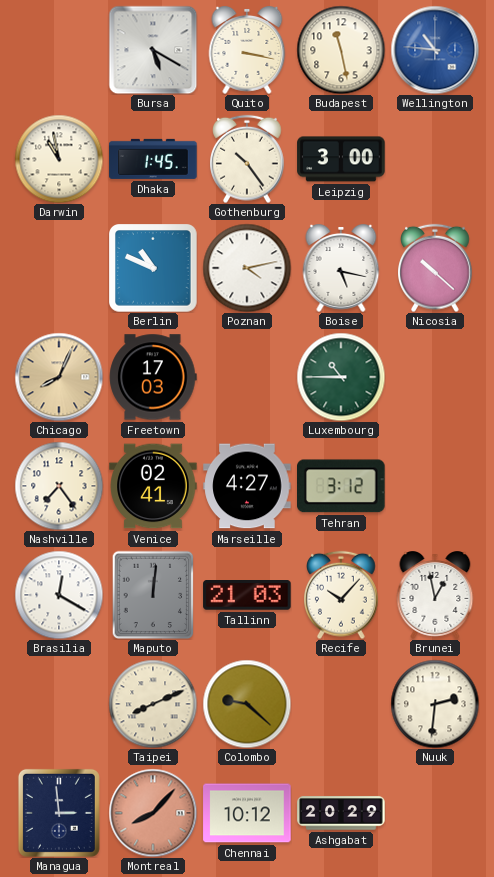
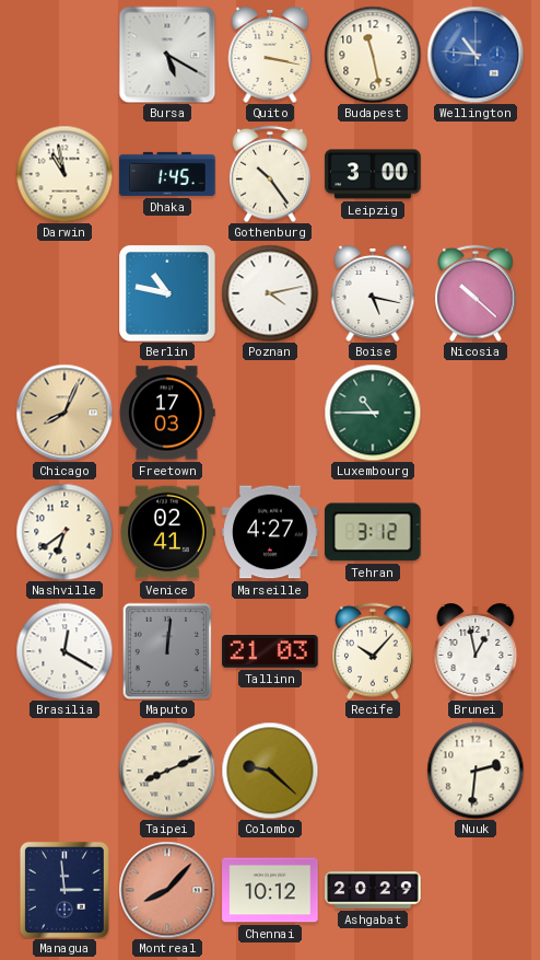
Berlin: 10:49 -> 10:47
Nashville: 7:24 -> 6:39
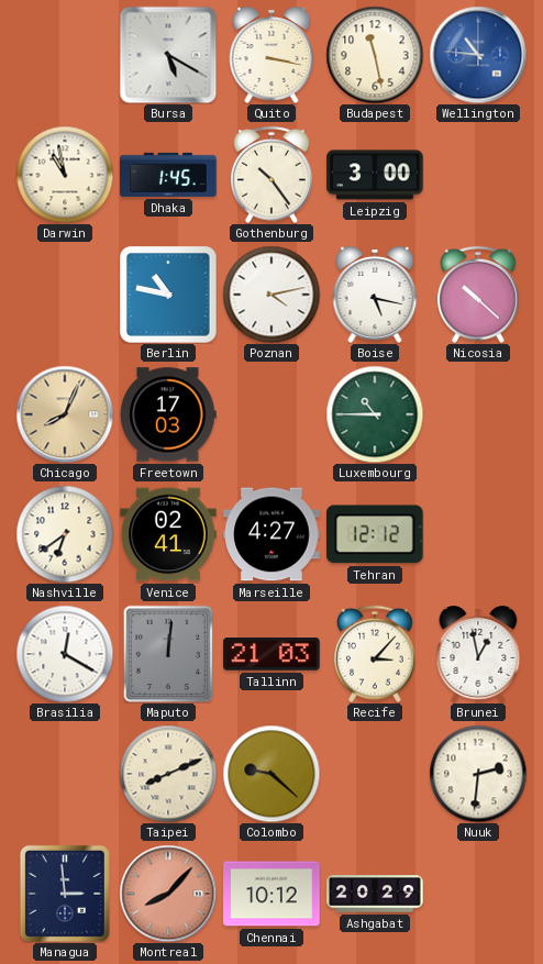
Tehran: 3:12 -> 12:12
Recife: 10:07 -> 3:07
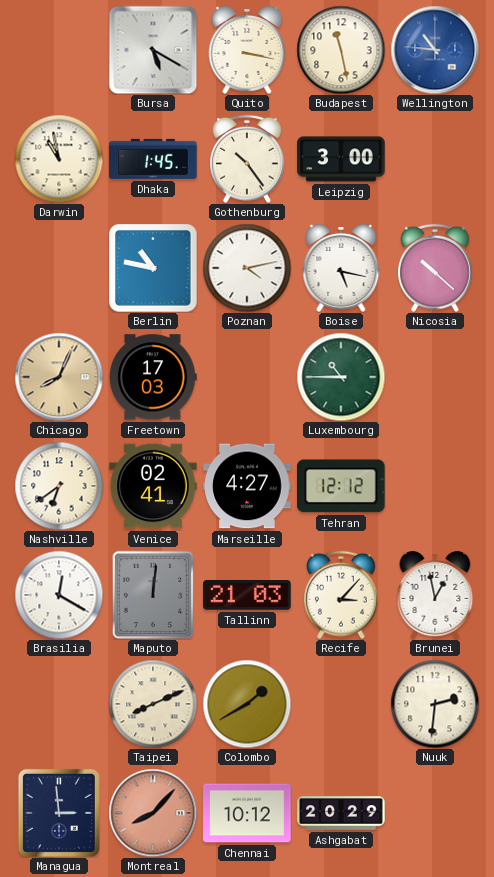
Colombo: 9:22 -> 1:40
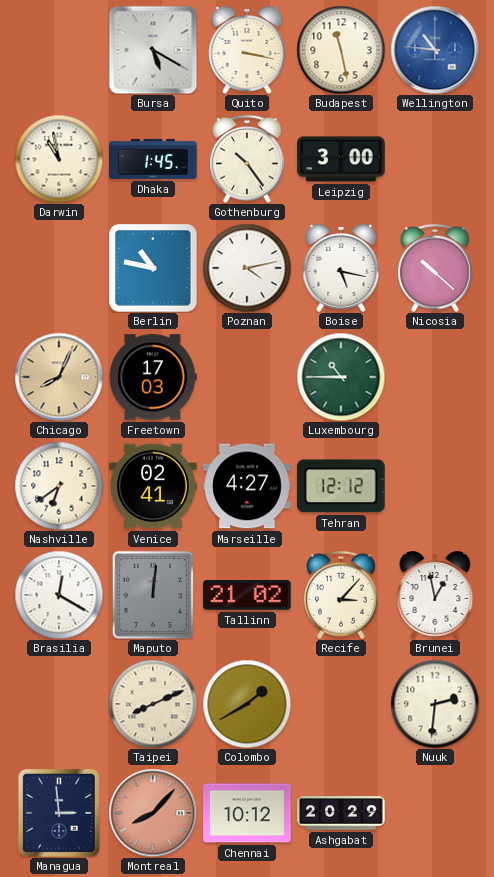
Tallinn: 21:03 -> 21:02
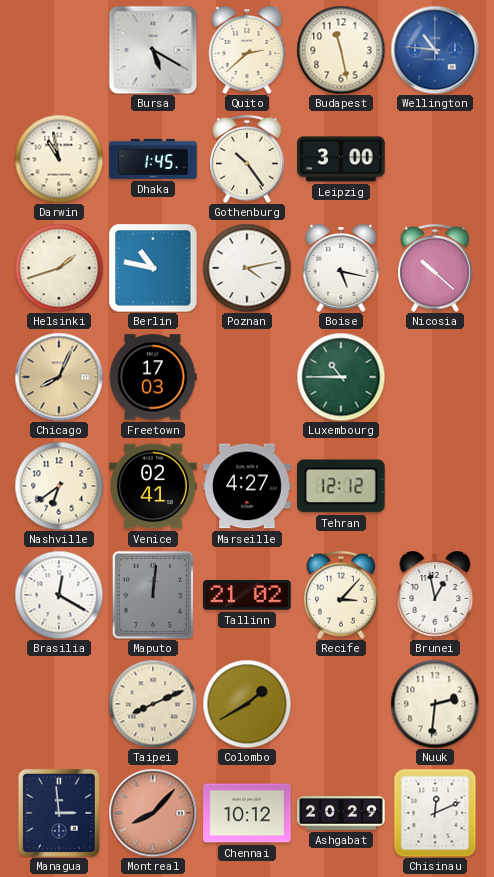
Quito: 3:17 -> 2:38
Helsinki: none -> 1:42
Chisinau: none -> 12:11
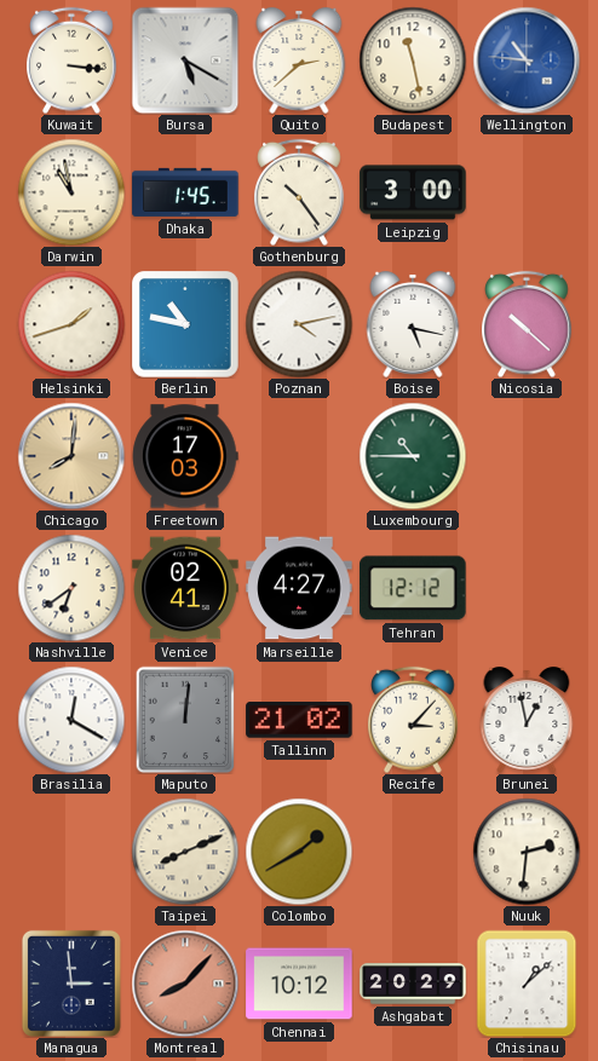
Kuwait: none -> 3:16
Chicago: 8:04 -> 8:01
Chisinau: 12:11 -> 1:08
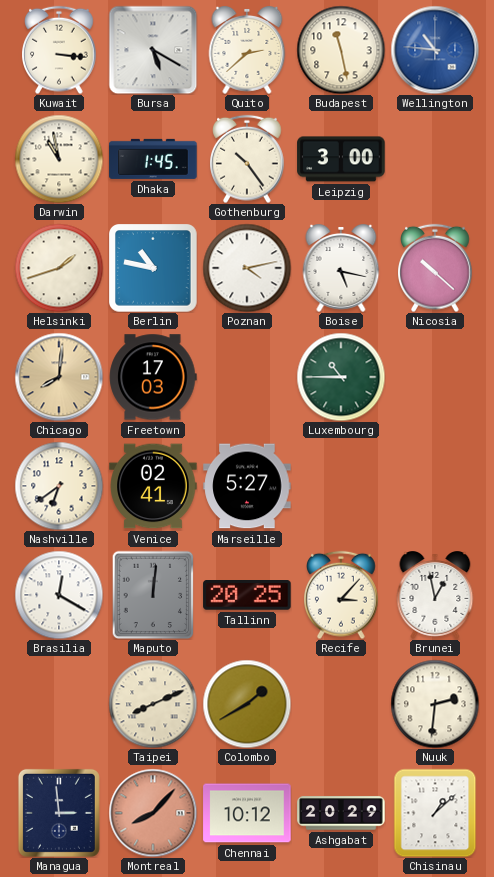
Marseille: 4:27 -> 5:27
Tehran: 12:12 -> none
Tallinn: 21:02 -> 20:25
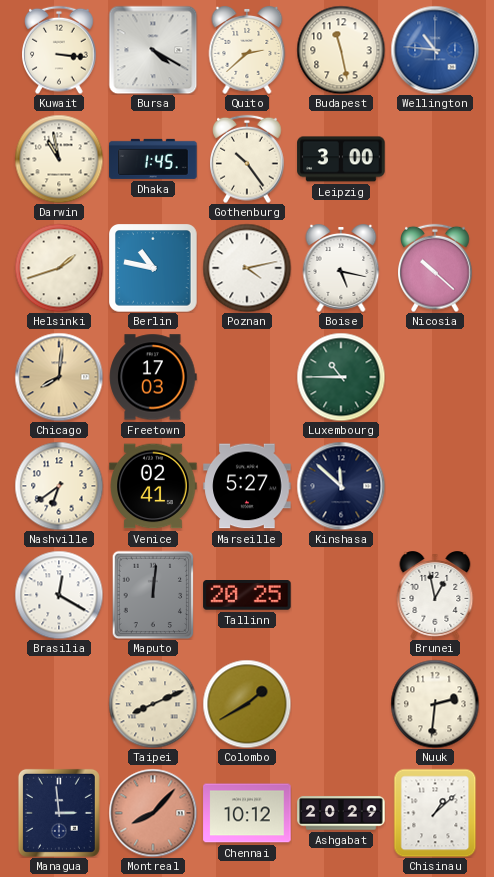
Bursa: 5:20 -> 4:20
Kinshasa: none -> 11:52
Recife: 3:07 -> none
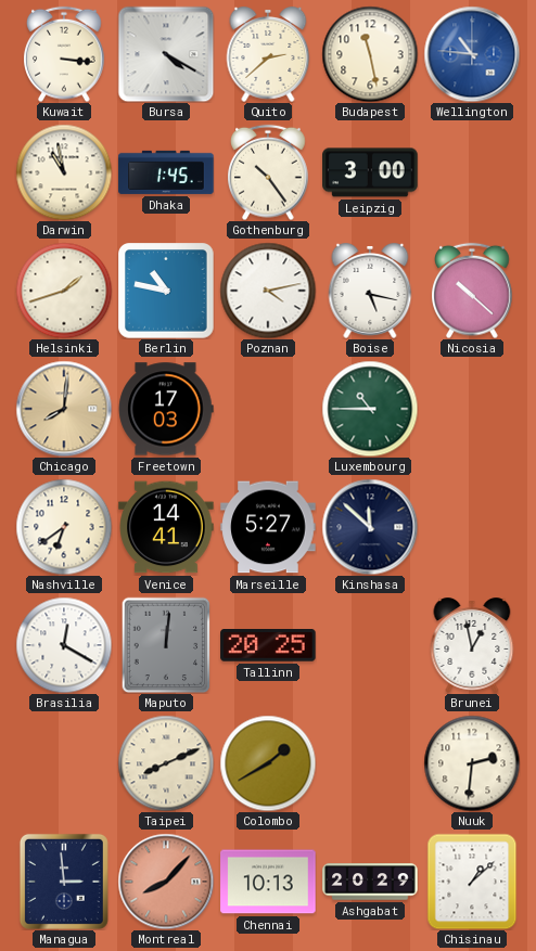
Venice: 02:41 -> 14:41
Chennai: 10:12 -> 10:13
